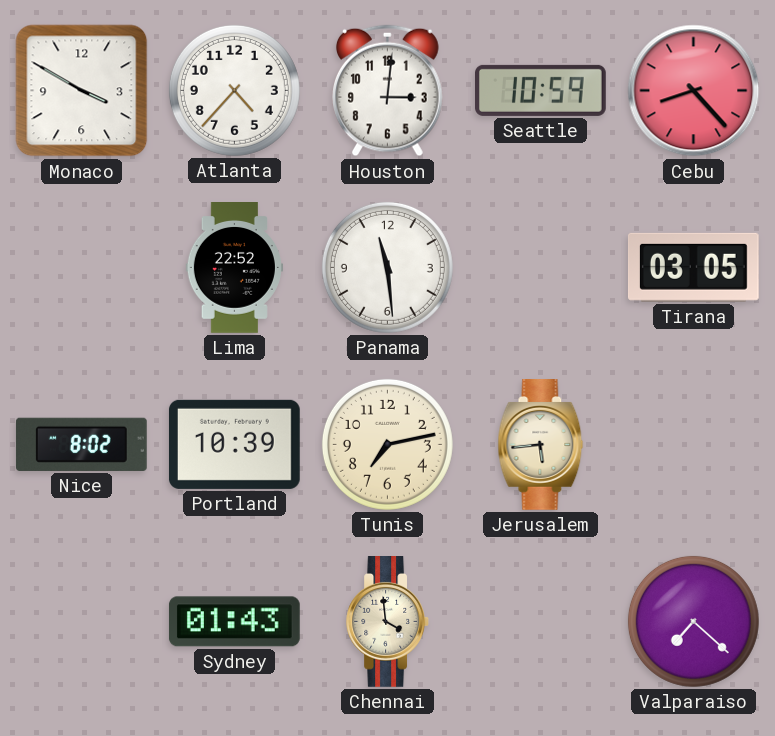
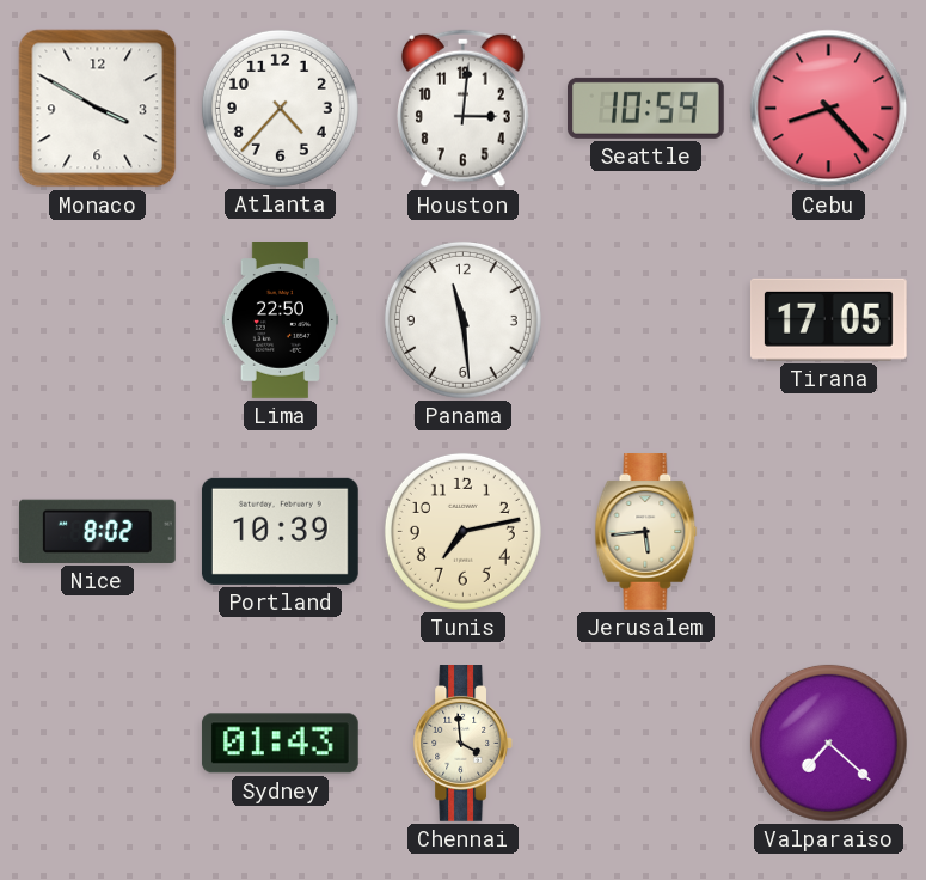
Lima: 22:52 -> 22:50
Tirana: 03:05 -> 17:05
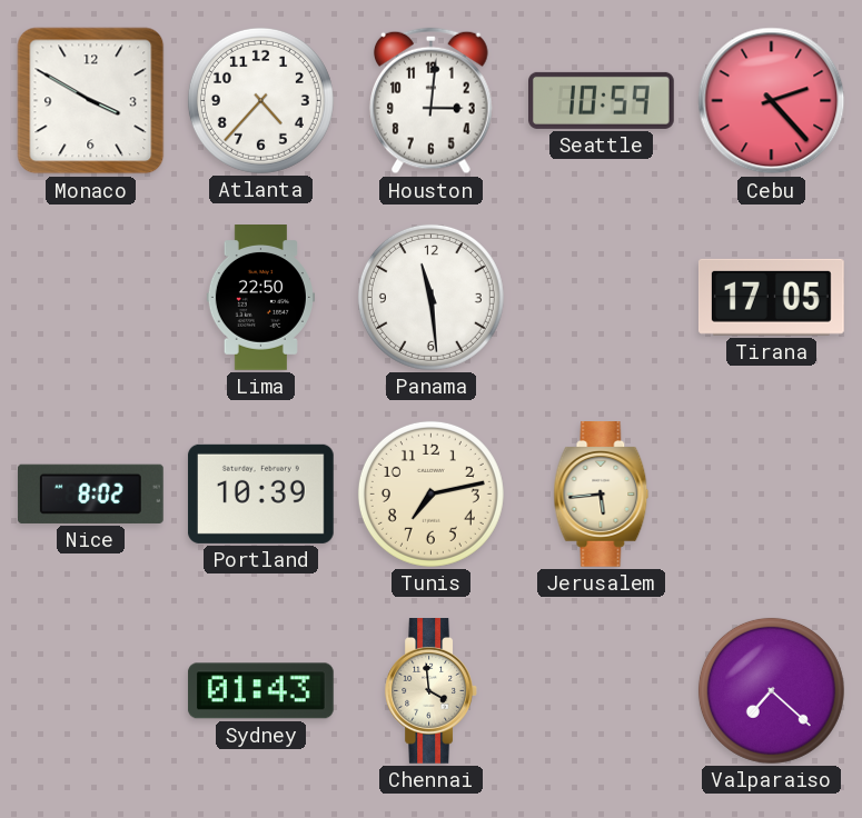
Cebu: 8:23 -> 2:23
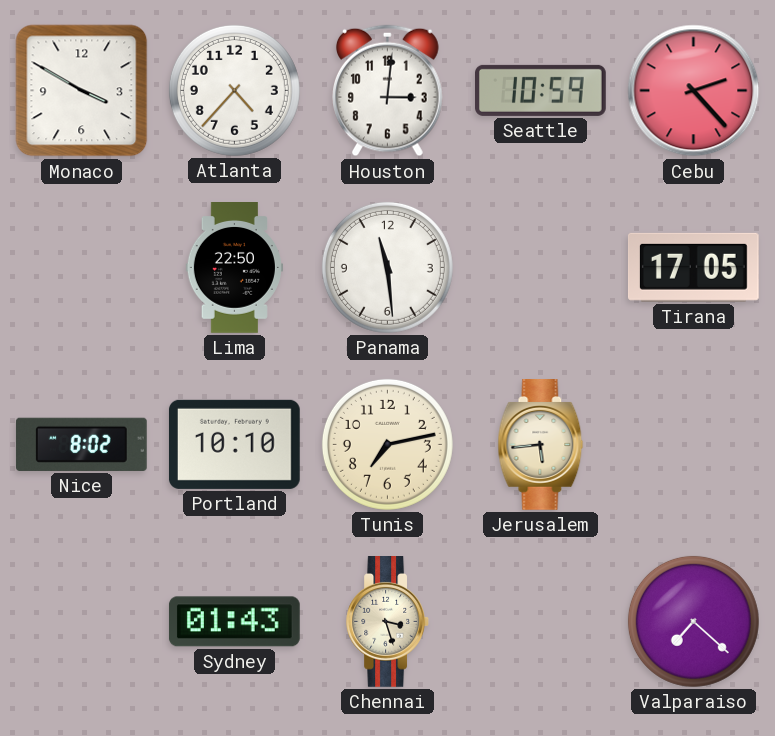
Portland: 10:39 -> 10:10
Chennai: 3:59 -> 3:27
